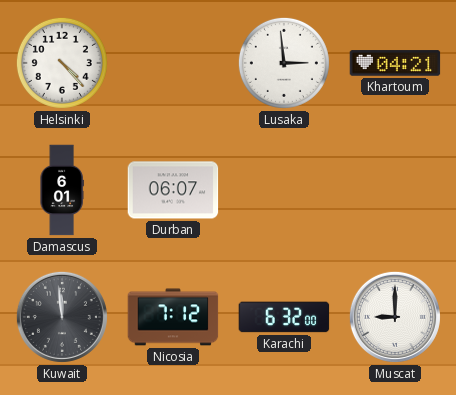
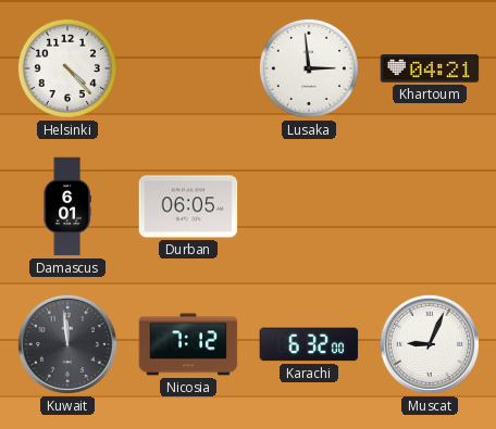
Durban: 06:07 -> 06:05
Muscat: 9:00 -> 9:04
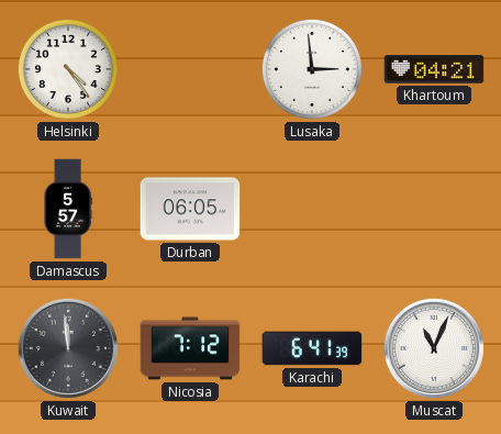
Helsinki: 4:23 -> 4:24
Damascus: 6:01 -> 5:57
Karachi: 6:32 -> 6:41
Muscat: 9:04 -> 11:04
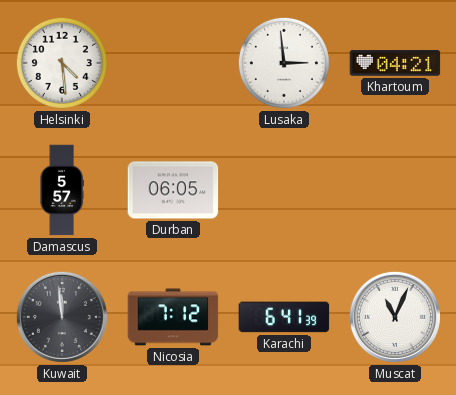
Helsinki: 4:24 -> 4:29
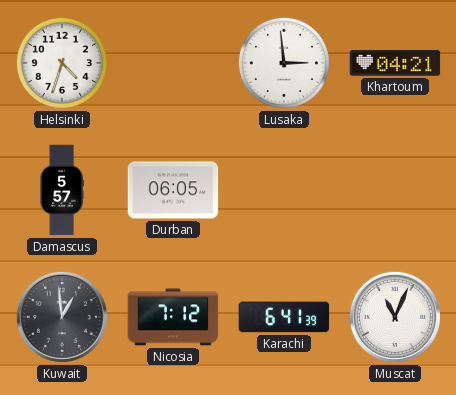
Helsinki: 4:29 -> 4:33
Kuwait: 11:59 -> 12:59
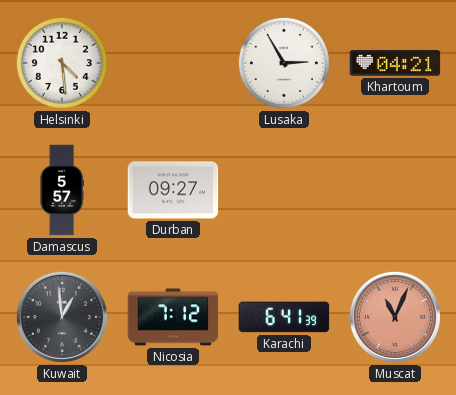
Helsinki: 4:33 -> 4:29
Lusaka: 2:59 -> 2:55
Durban: 06:05 -> 09:27
Muscat dial: white -> salmon
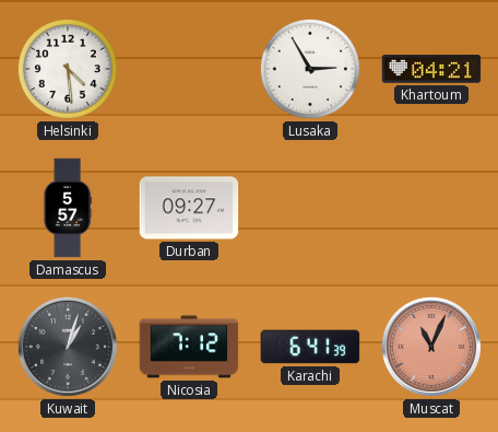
Kuwait: 12:59 -> 1:03
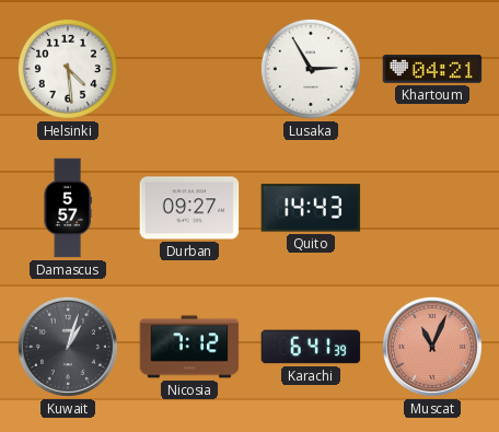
Quito: none -> 14:43
